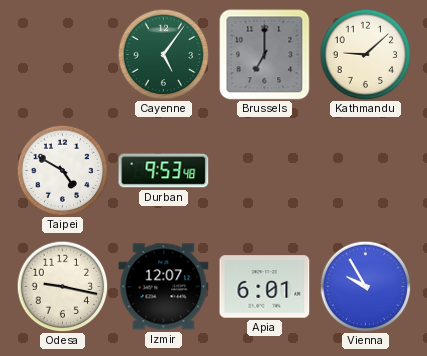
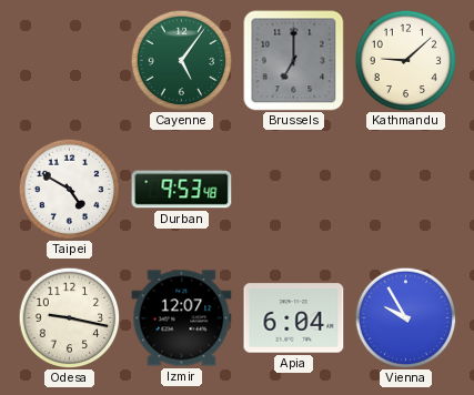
Apia: 6:01 -> 6:04
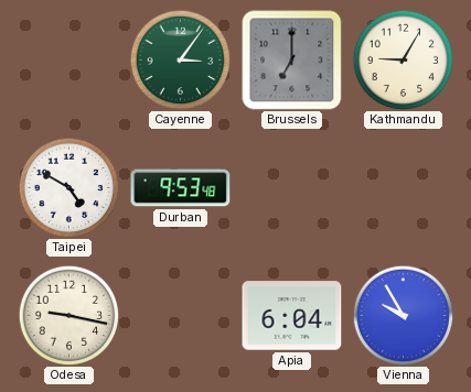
Cayenne: 5:06 -> 3:06
Kathmandu: 9:08 -> 9:05
Izmir: 12:07 -> none
